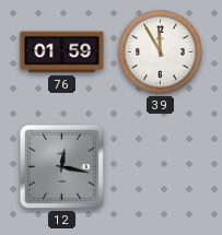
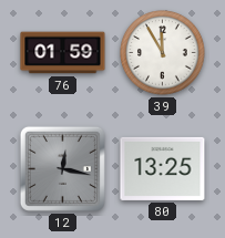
80: none -> 13:25
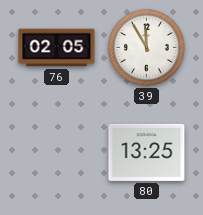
76: 01:59 -> 02:05
12: 12:17 -> none
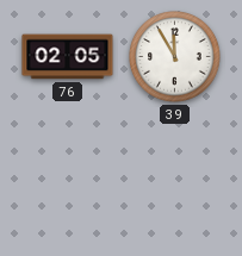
80: 13:25 -> none
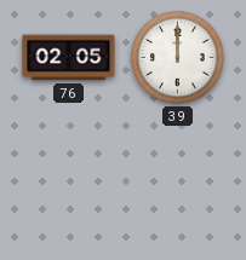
39: 11:55 -> 12:00
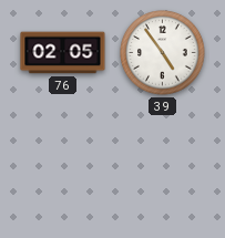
39: 12:00 -> 4:54
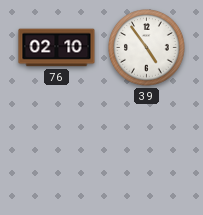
76: 02:05 -> 02:10
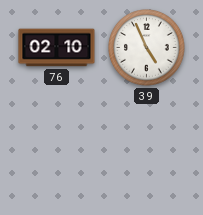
39: 4:54 -> 4:56
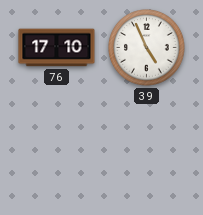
76: 02:10 -> 17:10
